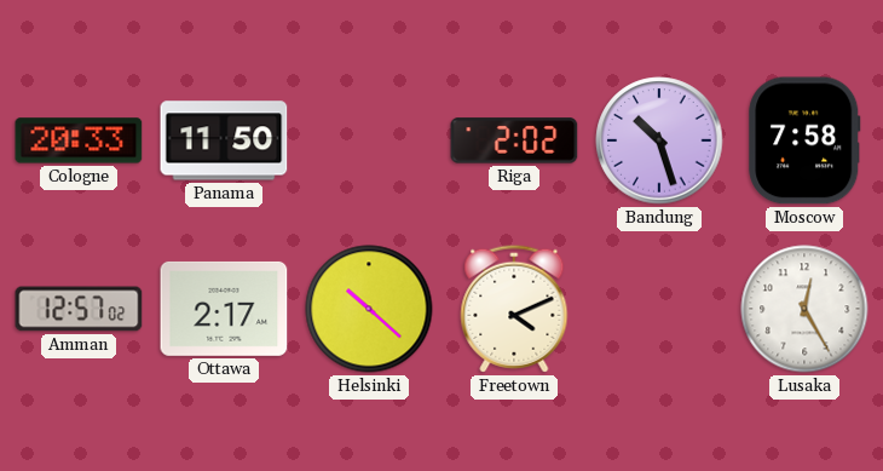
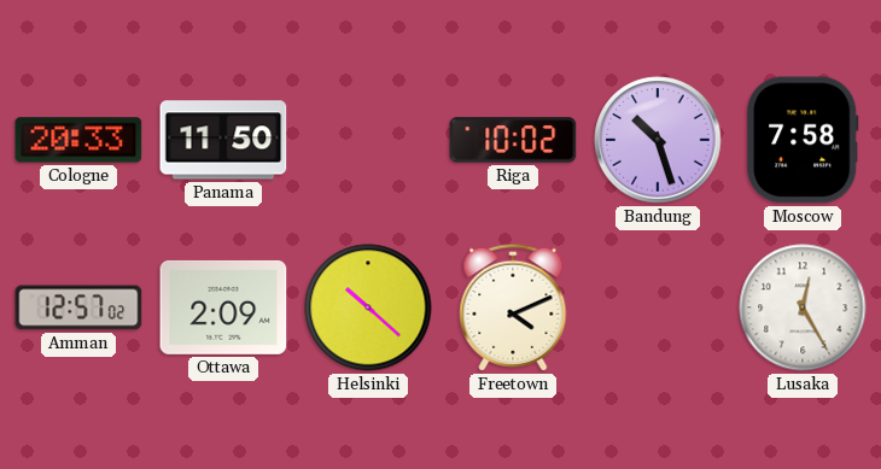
Riga: 2:02 -> 10:02
Ottawa: 2:17 -> 2:09
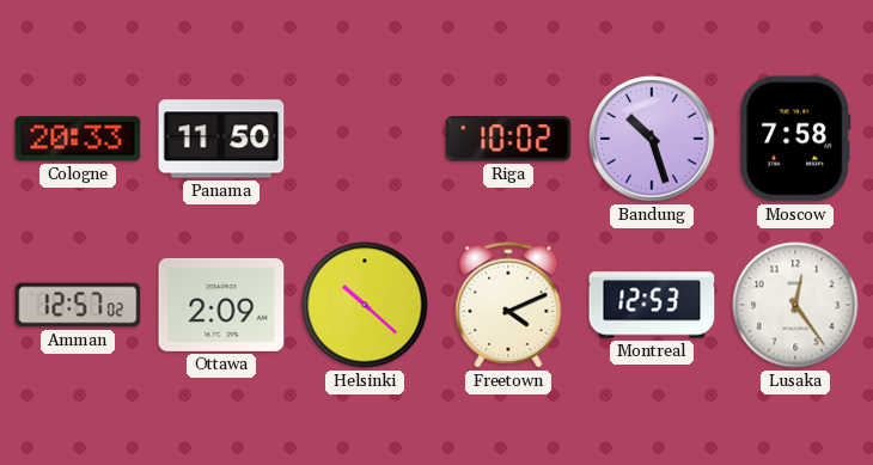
Montreal: none -> 12:53
Lusaka: 12:25 -> 12:24
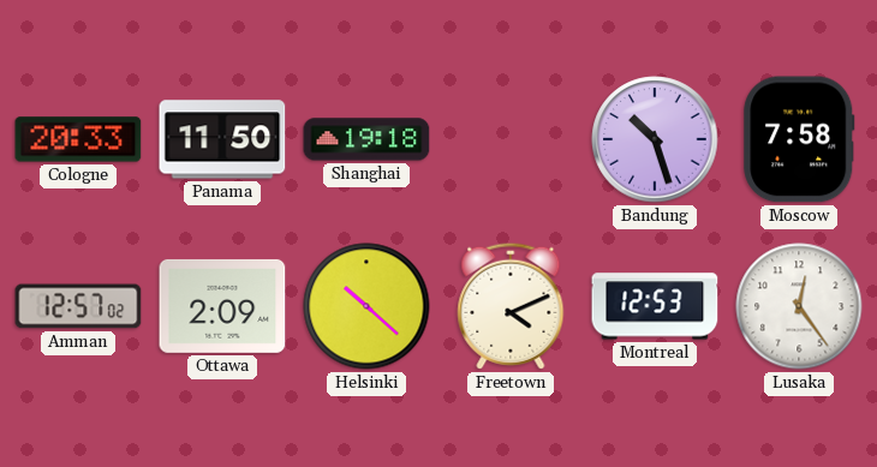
Shanghai: none -> 19:18
Riga: 10:02 -> none
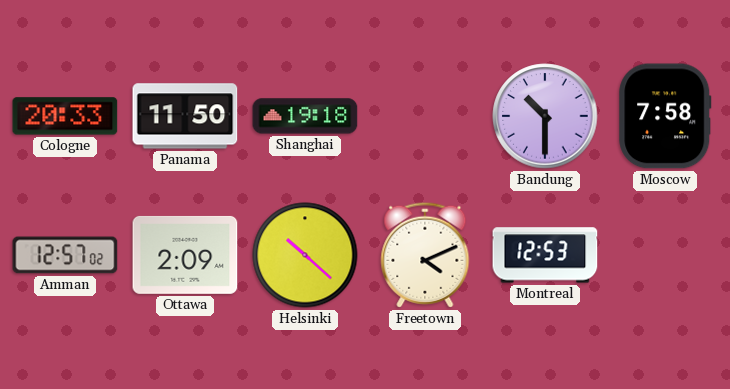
Bandung: 10:27 -> 10:30
Lusaka: 12:24 -> none
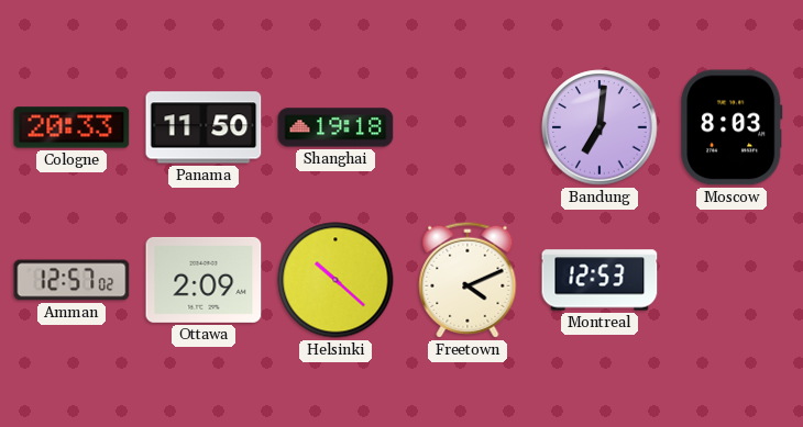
Bandung: 10:30 -> 7:01
Moscow: 7:58 -> 8:03
